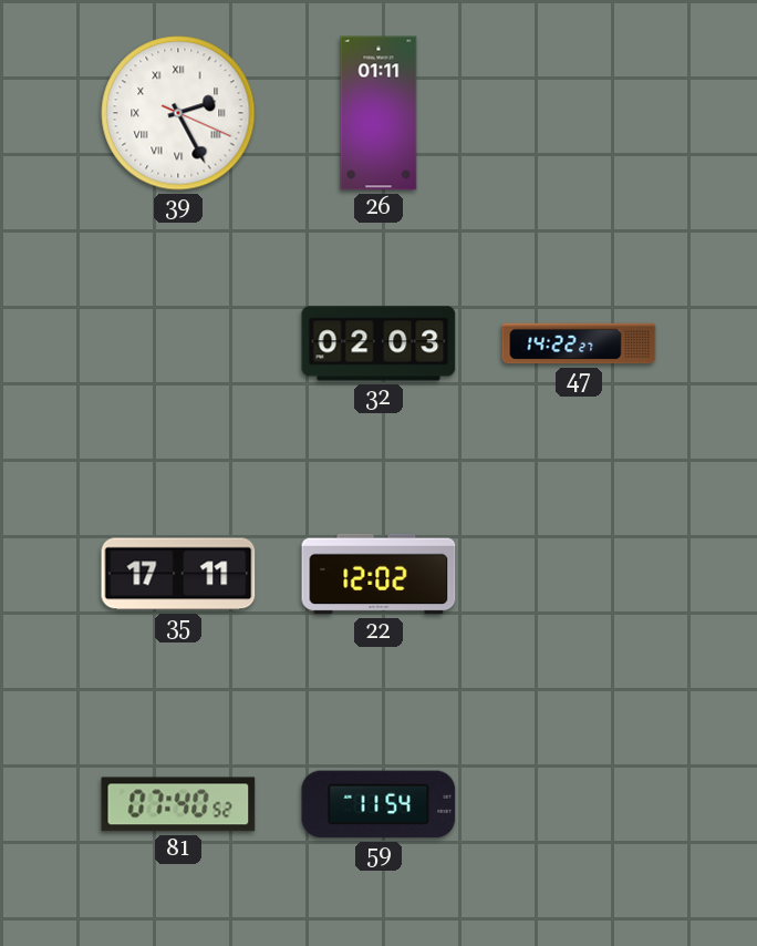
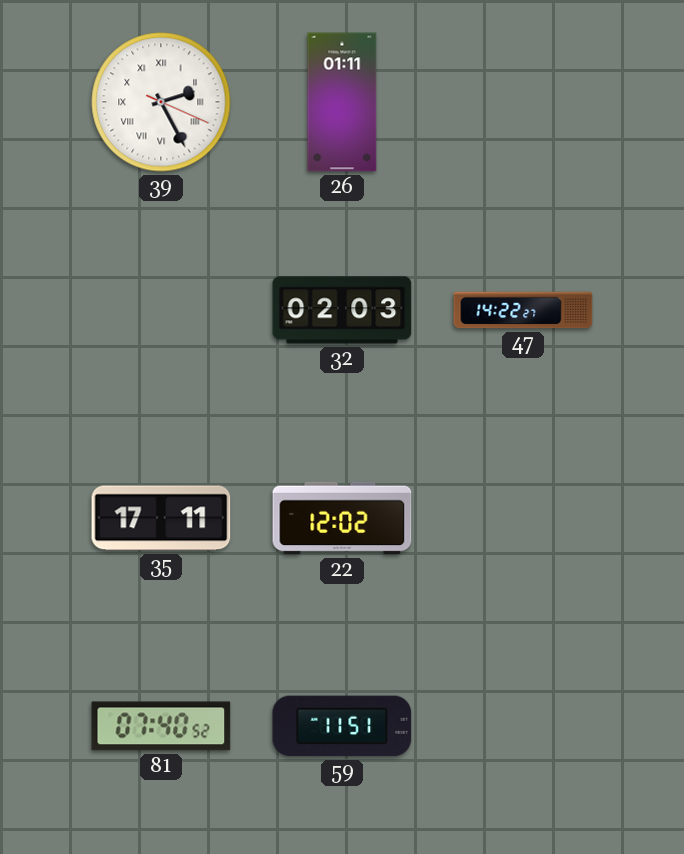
59: 11:54 -> 11:51
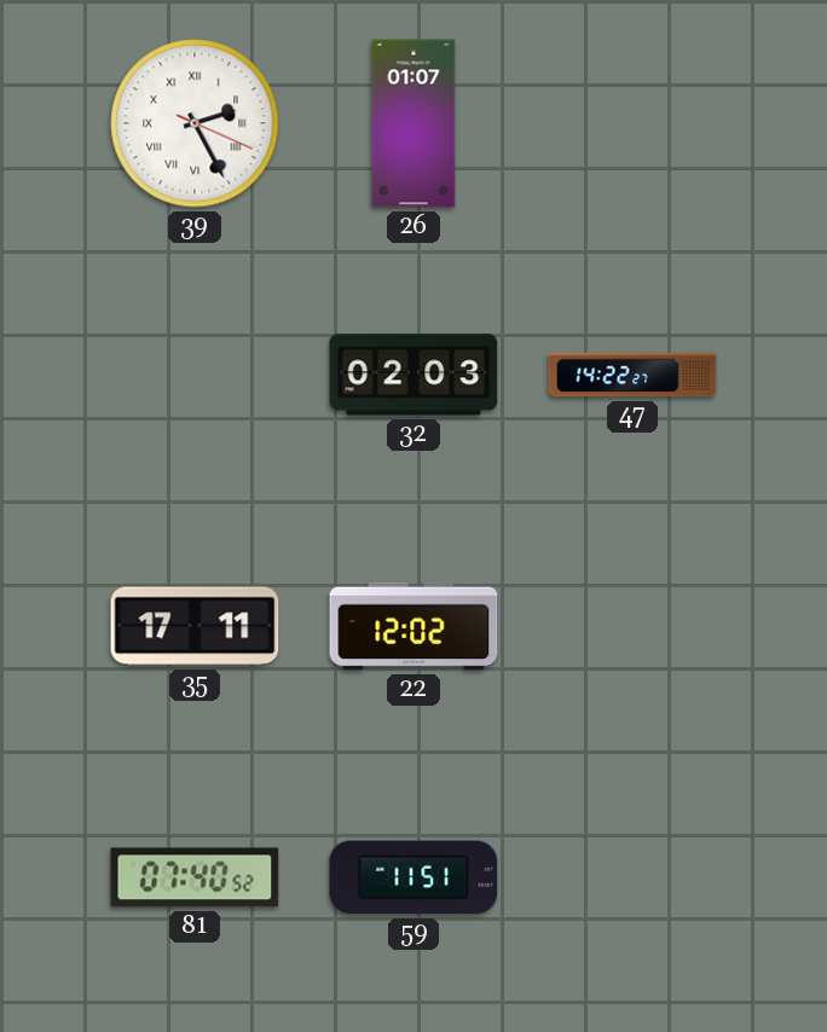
26: 01:11 -> 01:07
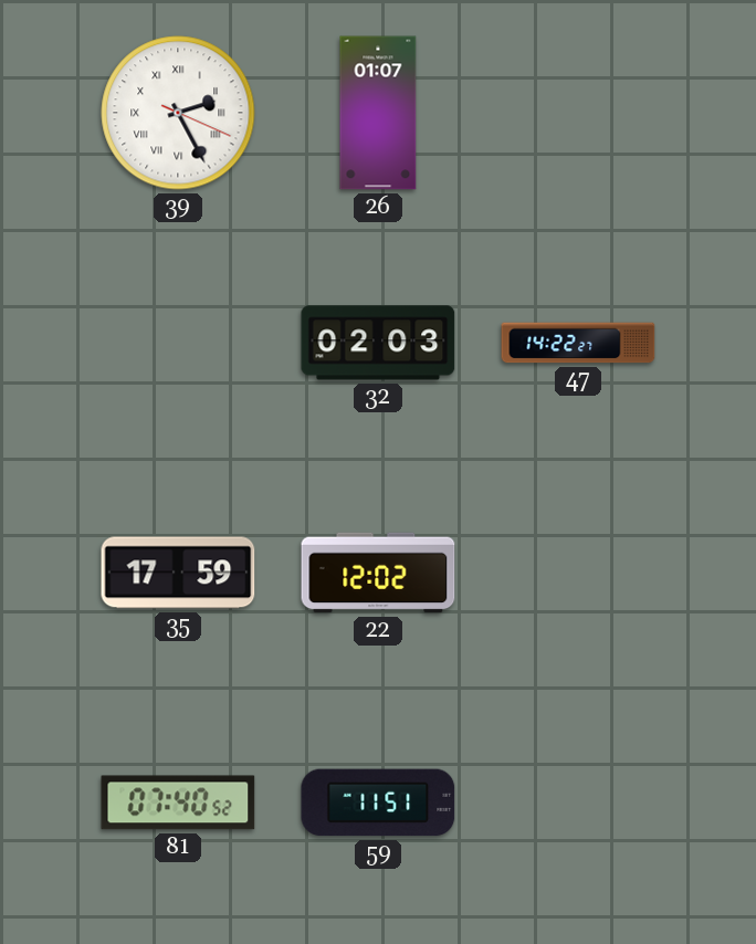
35: 17:11 -> 17:59
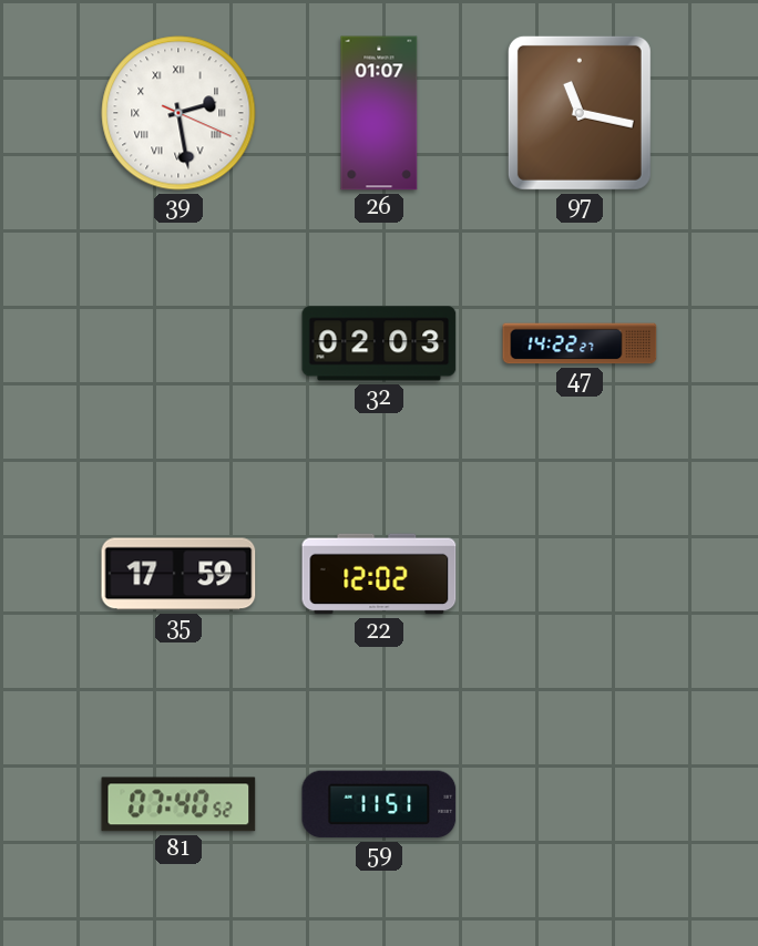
39: 2:25 -> 2:28
97: none -> 11:17
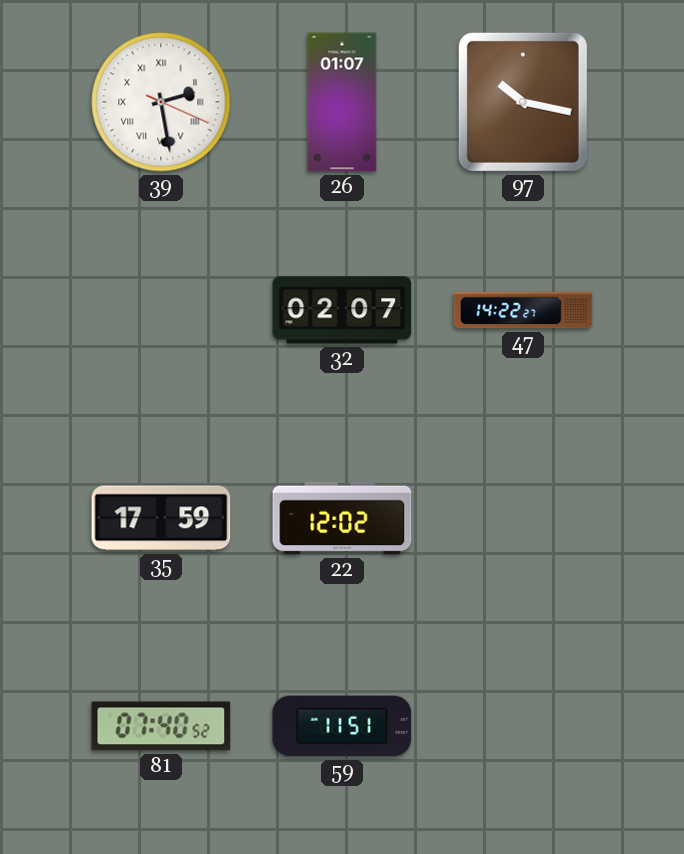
97: 11:17 -> 10:17
32: 02:03 -> 02:07
